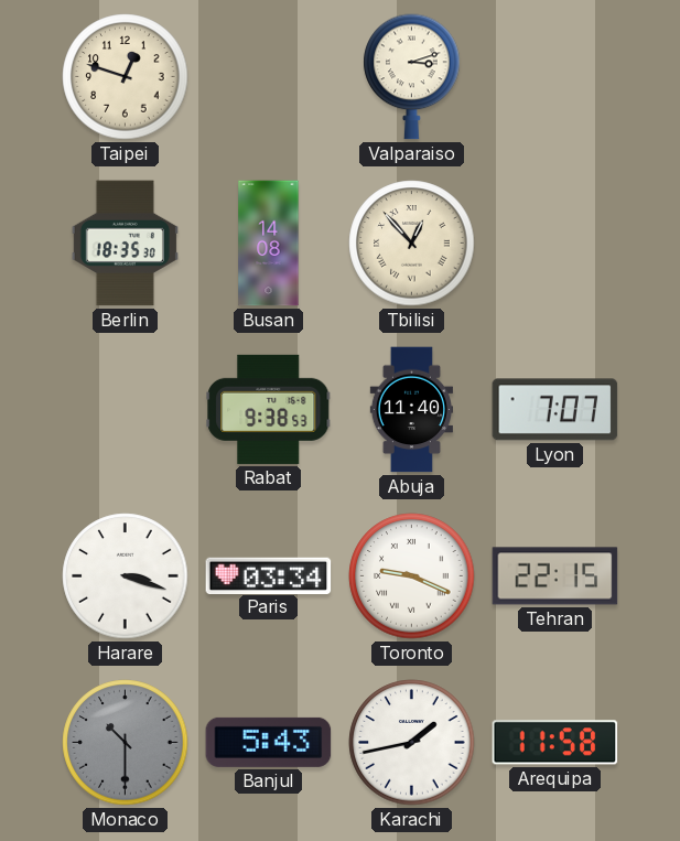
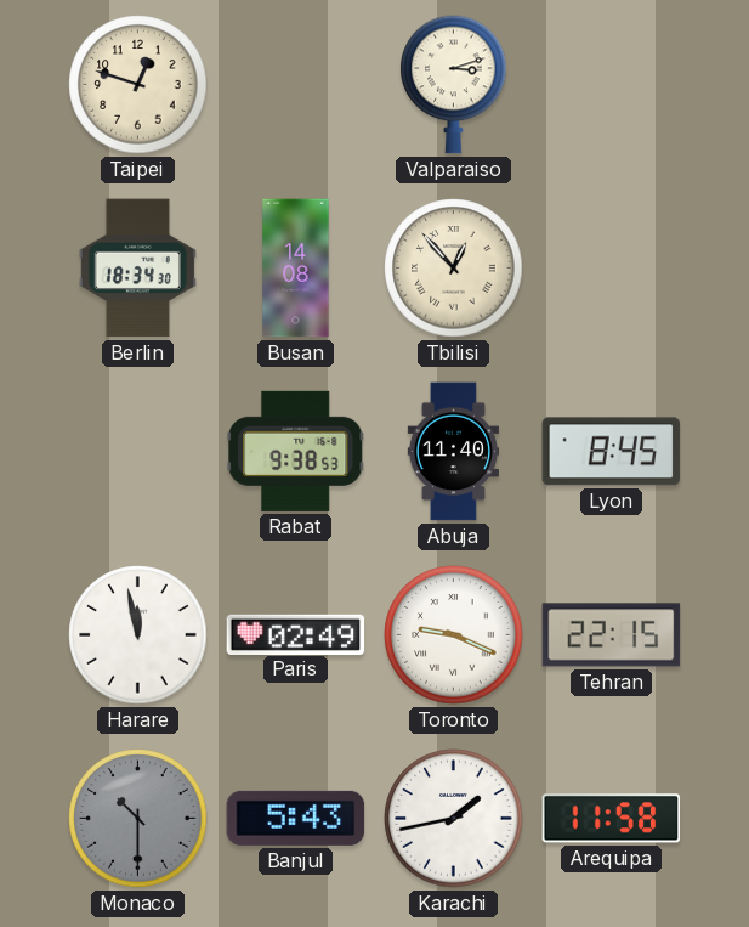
Berlin: 18:35 -> 18:34
Lyon: 7:07 -> 8:45
Harare: 3:18 -> 11:58
Paris: 03:34 -> 02:49
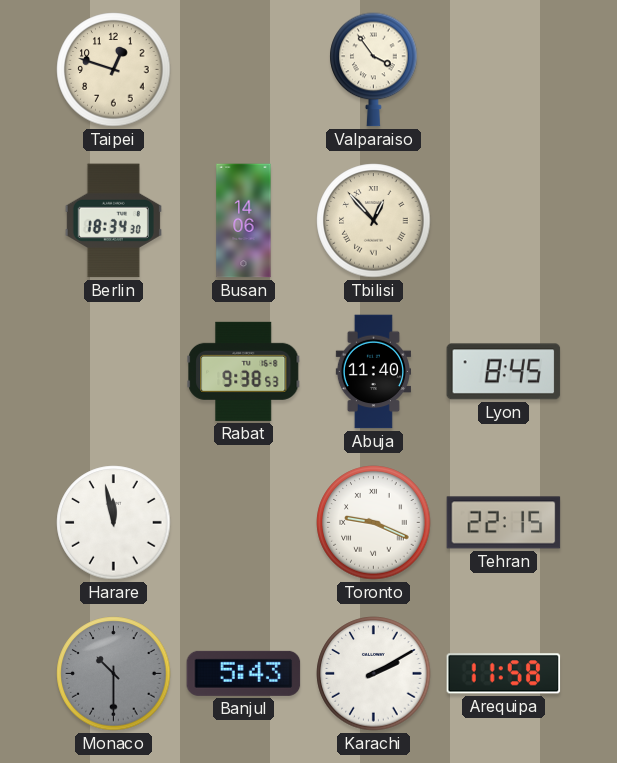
Valparaiso: 3:12 -> 3:54
Busan: 14:08 -> 14:06
Paris: 02:49 -> none
Karachi: 1:43 -> 2:10
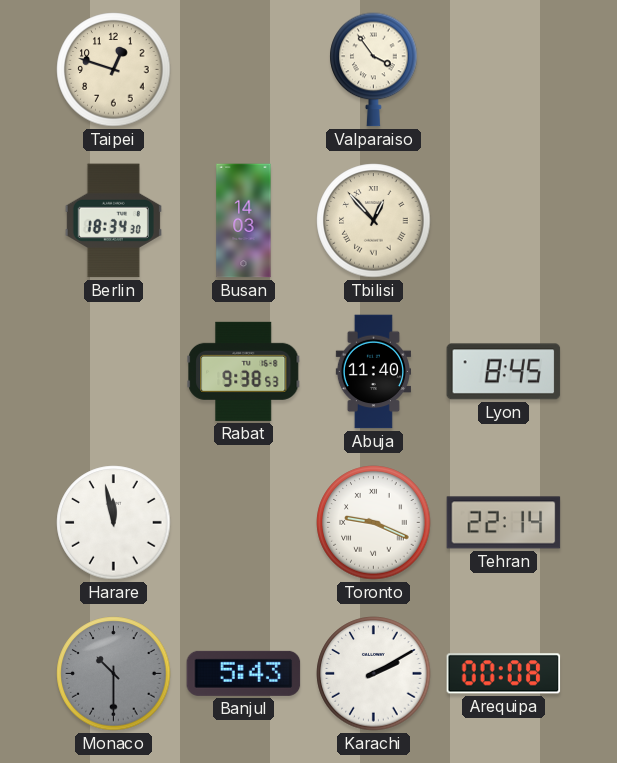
Busan: 14:06 -> 14:03
Tehran: 22:15 -> 22:14
Arequipa: 11:58 -> 00:08
